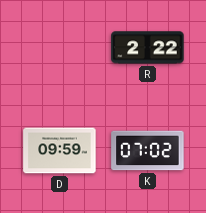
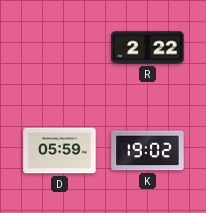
D: 09:59 -> 05:59
K: 07:02 -> 19:02
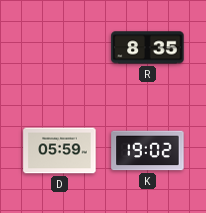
R: 2:22 -> 8:35
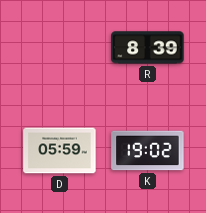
R: 8:35 -> 8:39
